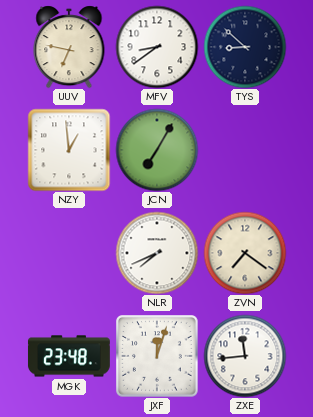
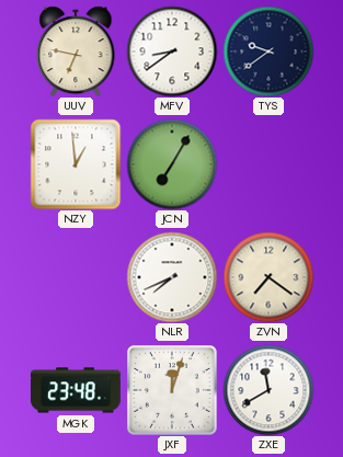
TYS: 8:52 -> 9:39
ZXE: 11:44 -> 11:40
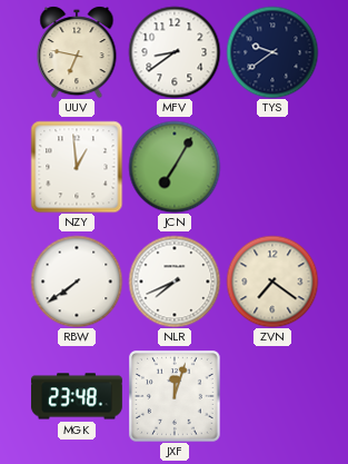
RBW: none -> 7:39
ZXE: 11:40 -> none
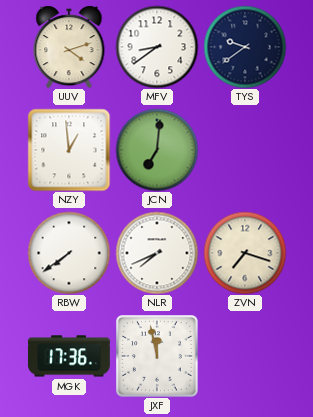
UUV: 6:47 -> 4:12
JCN: 7:05 -> 7:01
ZVN: 7:21 -> 7:18
MGK: 23:48 -> 17:36
JXF: 12:03 -> 11:58
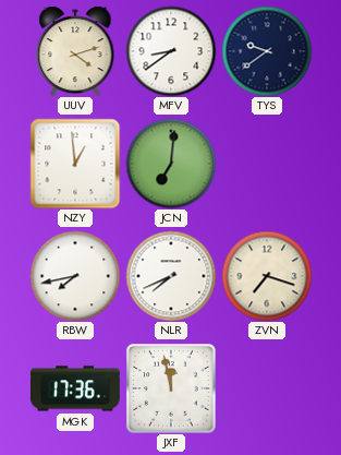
RBW: 7:39 -> 7:43
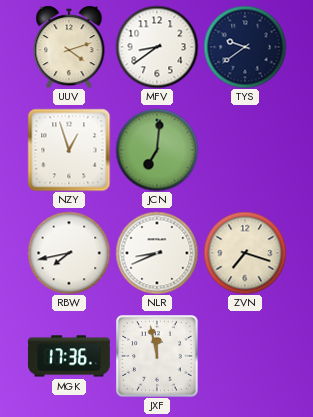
NZY: 12:59 -> 12:57
NLR: 7:41 -> 8:41
